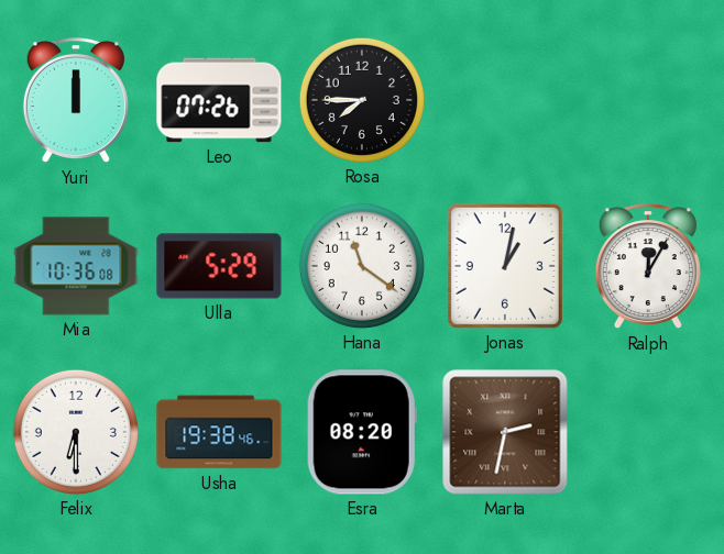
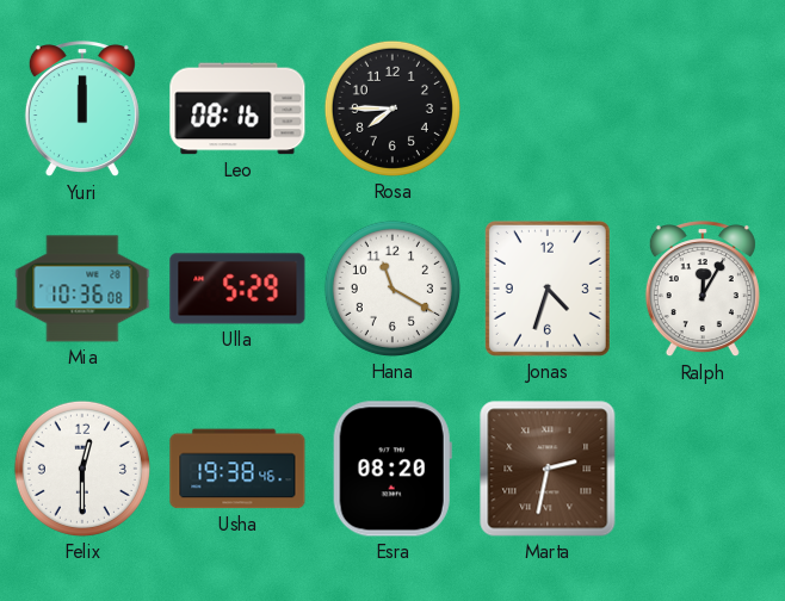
Leo: 07:26 -> 08:16
Hana: 11:21 -> 11:20
Jonas: 1:02 -> 4:33
Felix: 6:30 -> 12:30
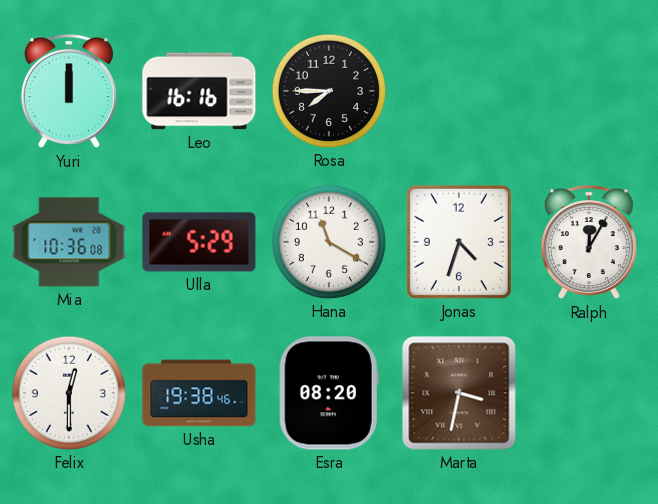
Leo: 08:16 -> 16:16
Marta: 2:32 -> 3:32
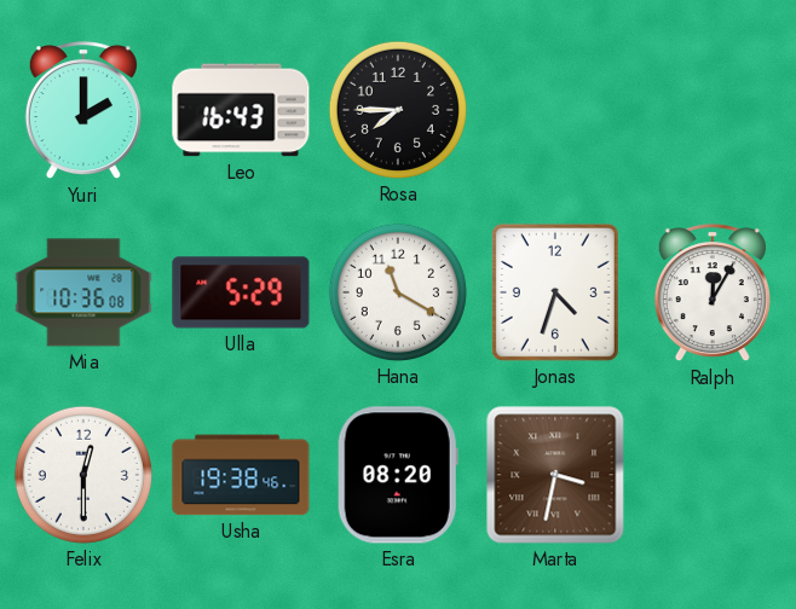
Yuri: 12:00 -> 2:00
Leo: 16:16 -> 16:43
